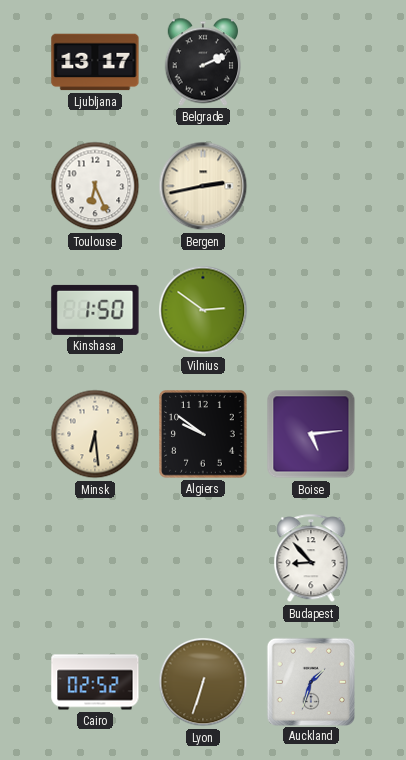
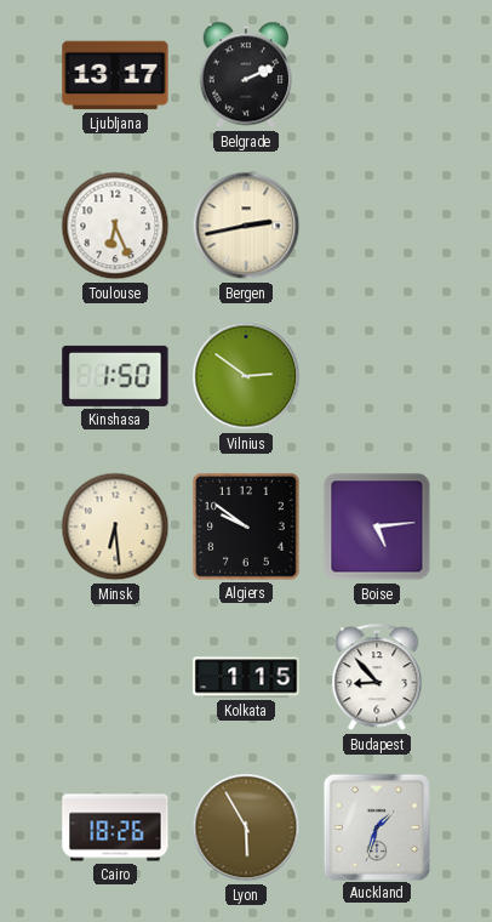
Kolkata: none -> 1:15
Cairo: 02:52 -> 18:26
Lyon: 6:33 -> 5:55
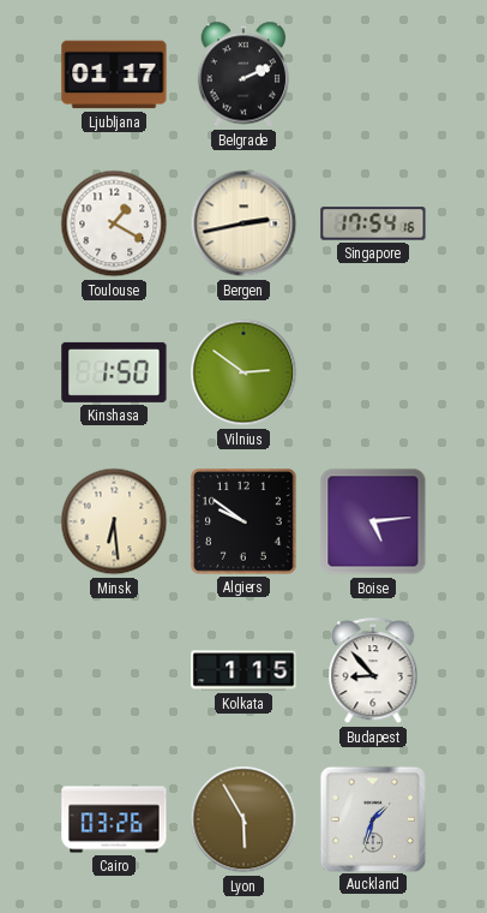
Ljubljana: 13:17 -> 01:17
Toulouse: 6:26 -> 1:20
Singapore: none -> 17:54
Cairo: 18:26 -> 03:26
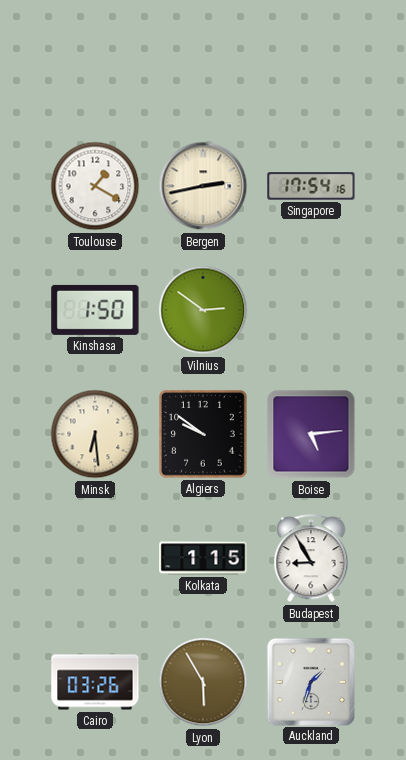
Ljubljana: 01:17 -> none
Belgrade: 2:11 -> none
Budapest: 8:53 -> 8:55
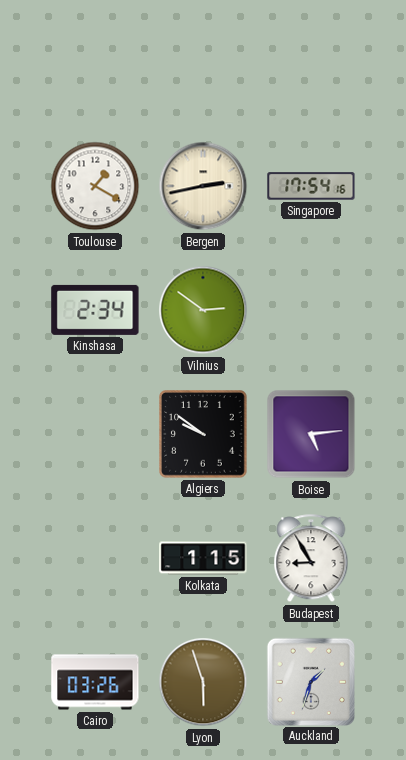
Kinshasa: 1:50 -> 2:34
Minsk: 6:29 -> none
Lyon: 5:55 -> 5:57
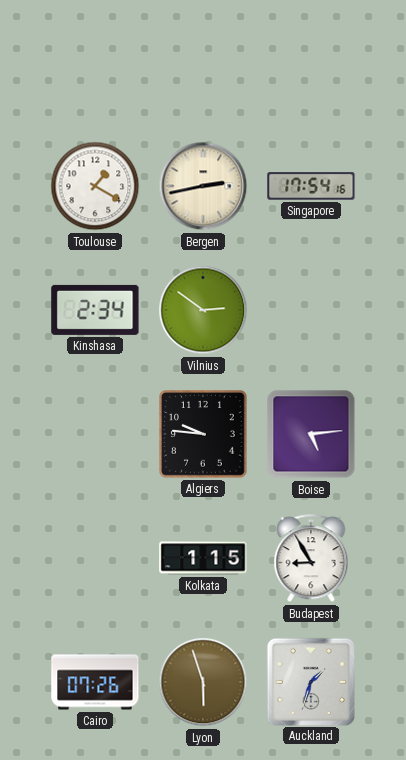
Algiers: 9:51 -> 9:46
Cairo: 03:26 -> 07:26
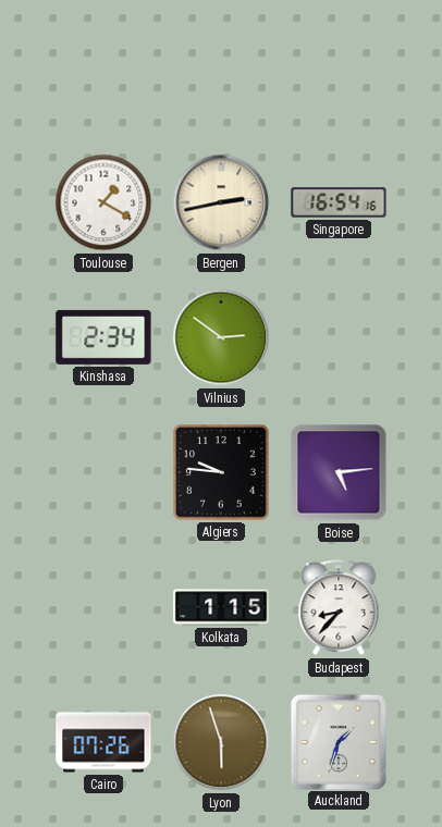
Singapore: 17:54 -> 16:54
Budapest: 8:55 -> 8:37
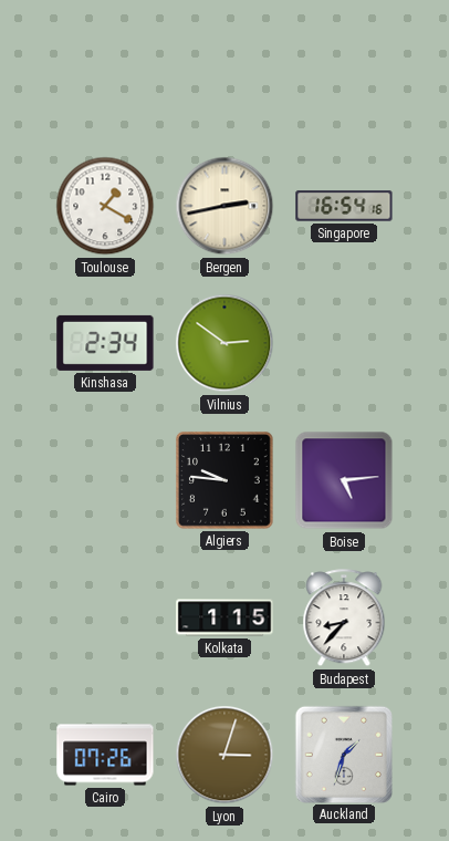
Lyon: 5:57 -> 3:03
